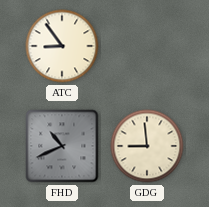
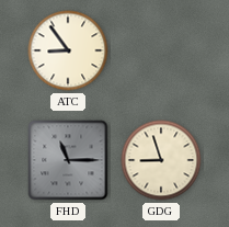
FHD: 10:41 -> 11:15
GDG: 8:59 -> 8:57
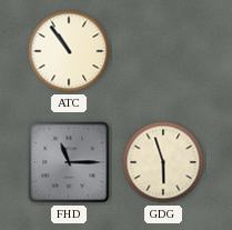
ATC: 8:54 -> 10:54
GDG: 8:57 -> 5:57
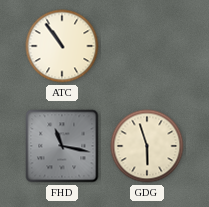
FHD: 11:15 -> 11:17
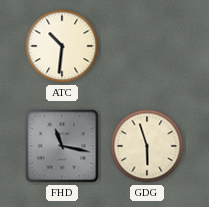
ATC: 10:54 -> 10:31
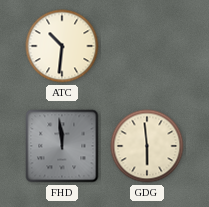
FHD: 11:17 -> 11:59
GDG: 5:57 -> 5:59
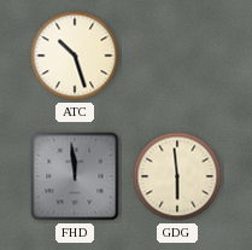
ATC: 10:31 -> 10:27
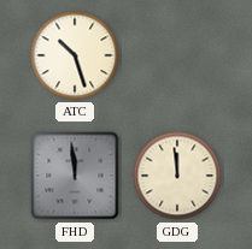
GDG: 5:59 -> 11:59
